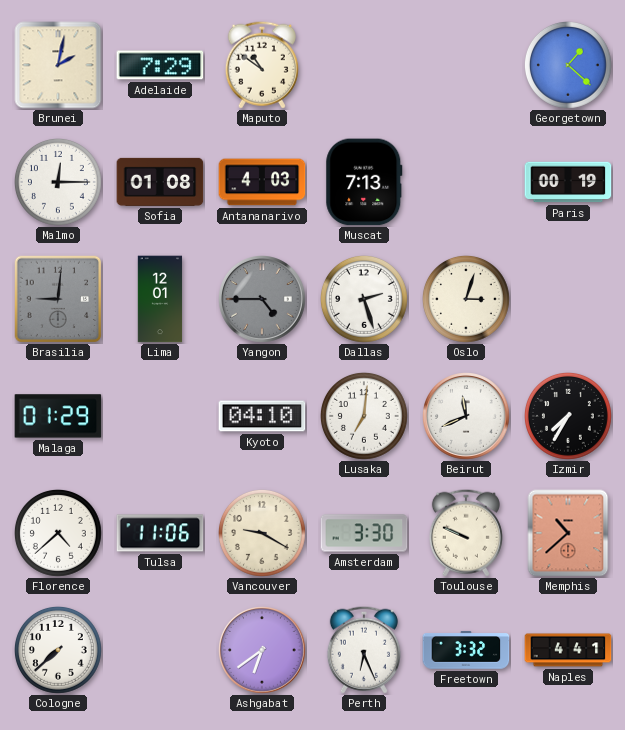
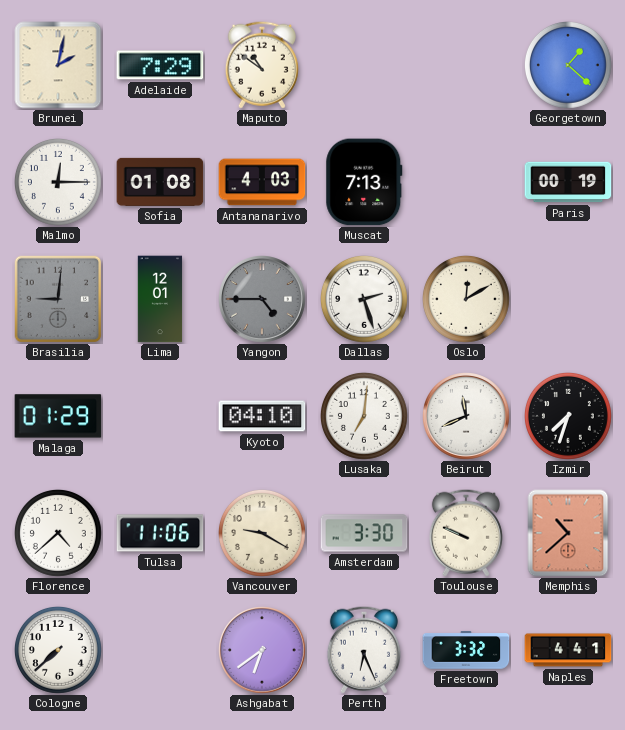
Oslo: 3:03 -> 12:10
Izmir: 7:35 -> 7:33
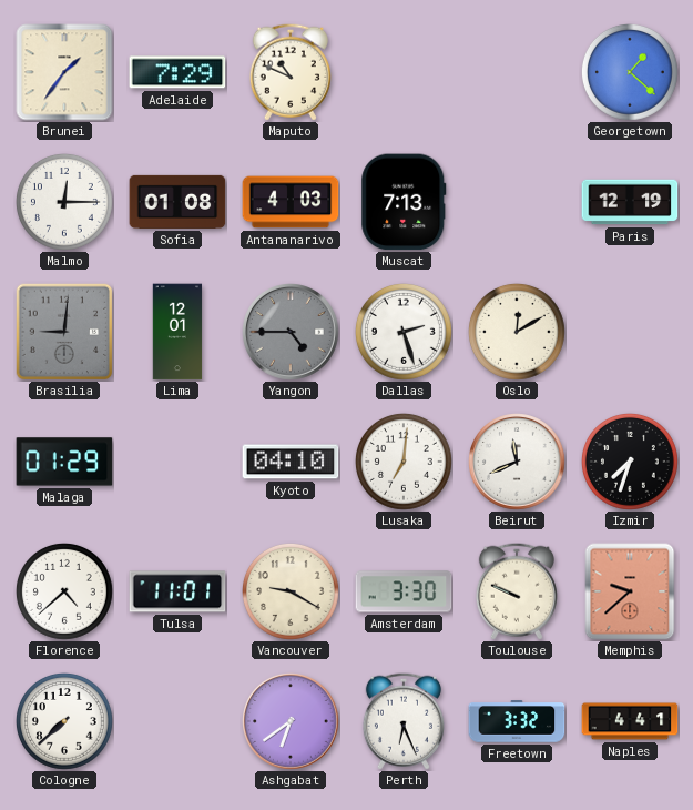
Brunei: 2:02 -> 1:36
Maputo: 10:51 -> 10:49
Paris: 00:19 -> 12:19
Tulsa: 11:06 -> 11:01
Memphis: 10:38 -> 9:38
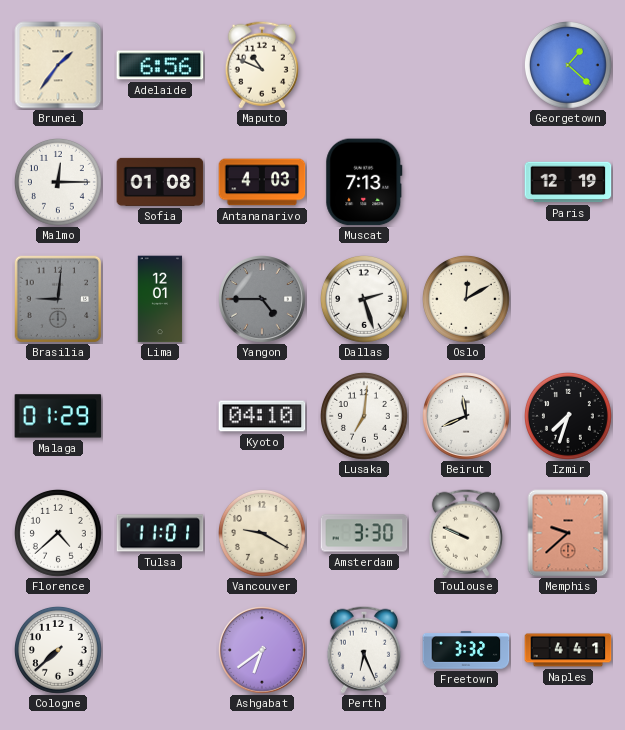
Adelaide: 7:29 -> 6:56
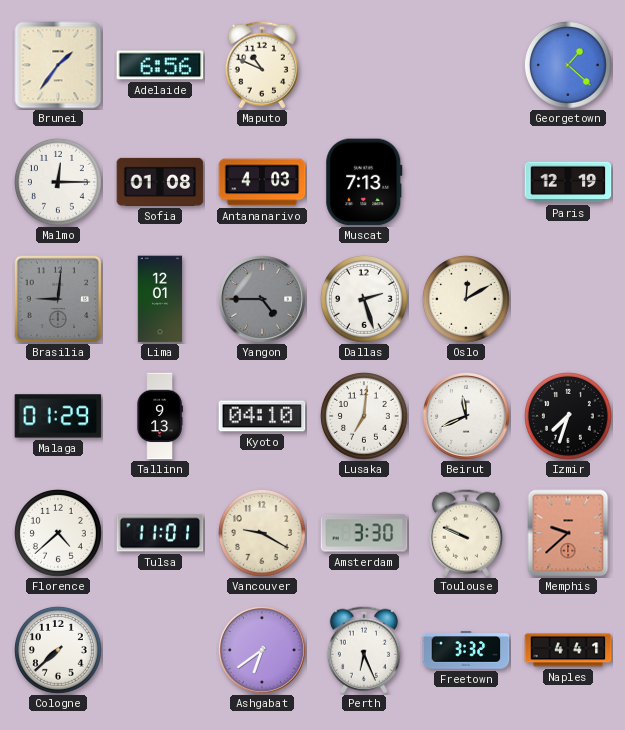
Tallinn: none -> 9:13
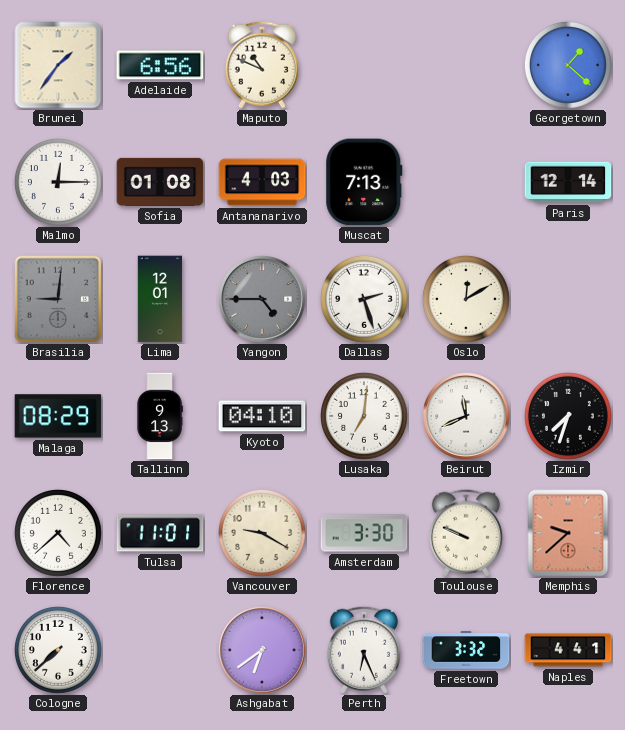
Paris: 12:19 -> 12:14
Malaga: 01:29 -> 08:29
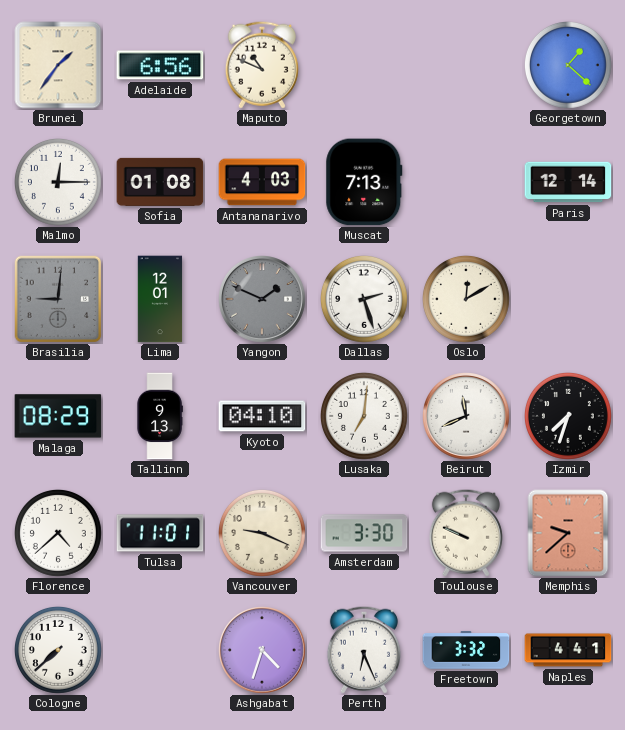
Yangon: 4:45 -> 1:49
Vancouver: 9:20 -> 9:19
Ashgabat: 6:39 -> 4:33
